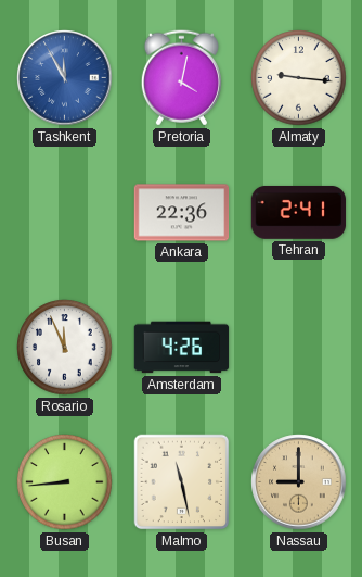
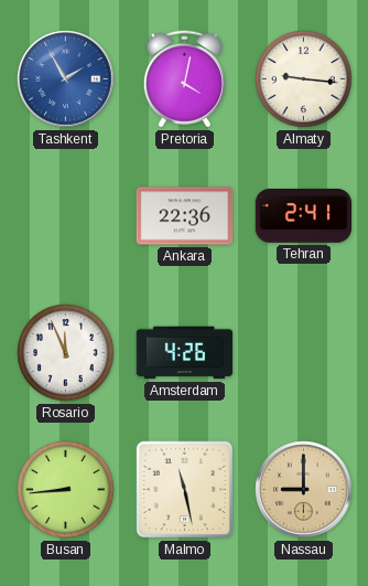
Tashkent: 11:55 -> 1:55
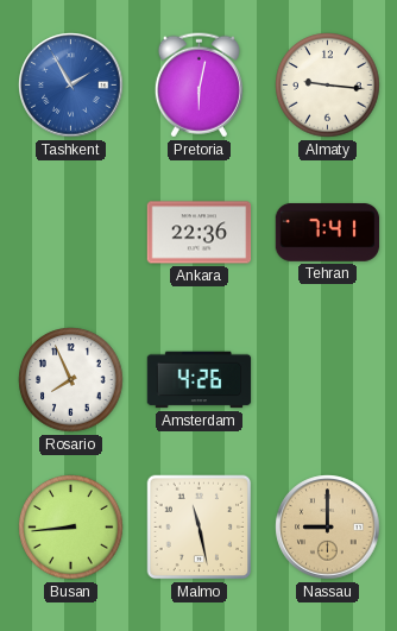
Pretoria: 4:02 -> 6:02
Tehran: 2:41 -> 7:41
Rosario: 11:56 -> 7:56
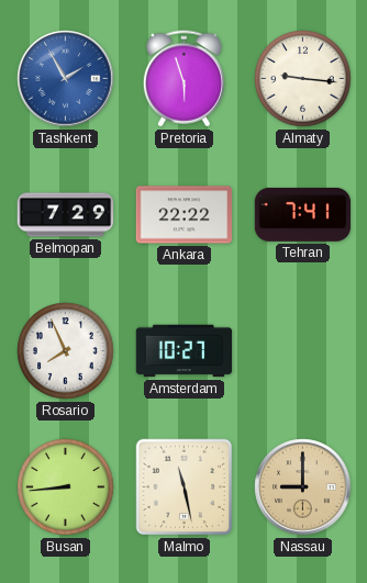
Pretoria: 6:02 -> 5:57
Belmopan: none -> 7:29
Ankara: 22:36 -> 22:22
Amsterdam: 4:26 -> 10:27
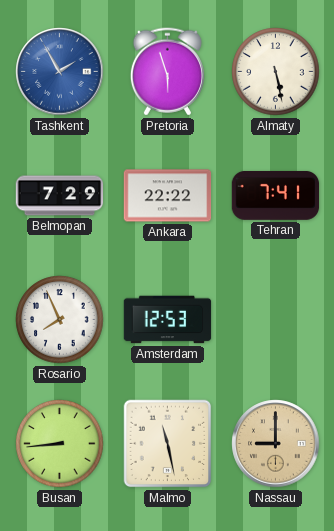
Almaty: 9:16 -> 5:28
Amsterdam: 10:27 -> 12:53
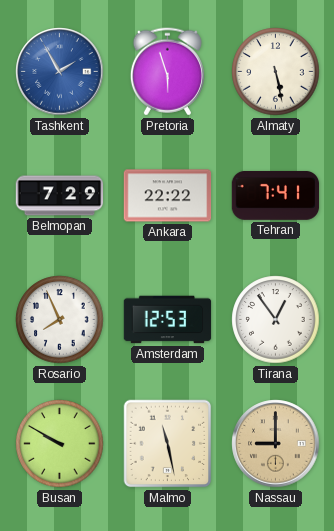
Tirana: none -> 12:54
Busan: 8:44 -> 9:50
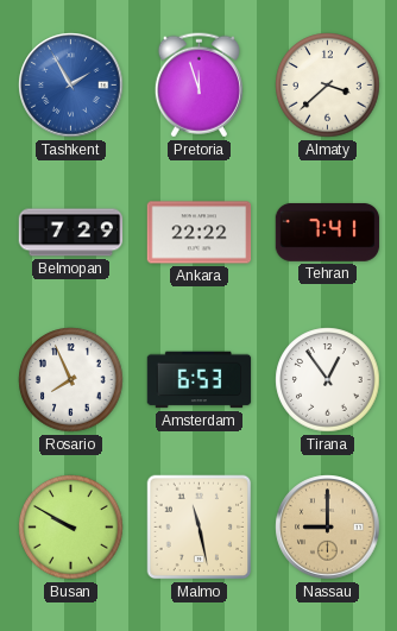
Pretoria: 5:57 -> 11:57
Almaty: 5:28 -> 3:38
Amsterdam: 12:53 -> 6:53
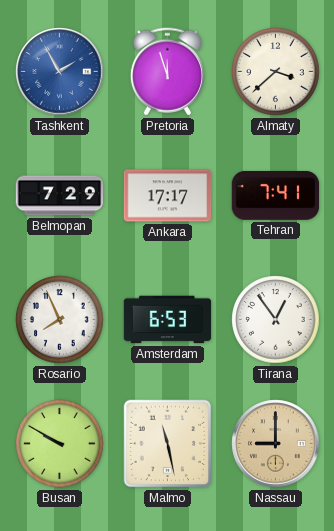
Ankara: 22:22 -> 17:17
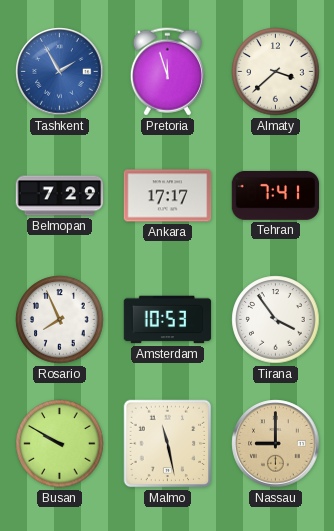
Amsterdam: 6:53 -> 10:53
Tirana: 12:54 -> 3:54
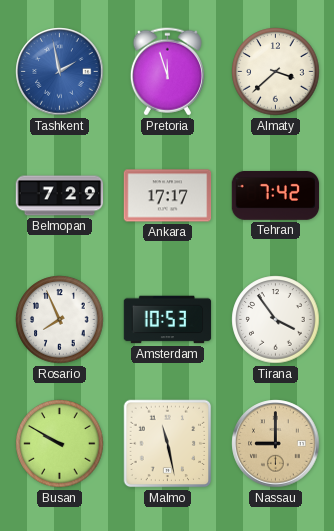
Tashkent: 1:55 -> 1:58
Tehran: 7:41 -> 7:42
